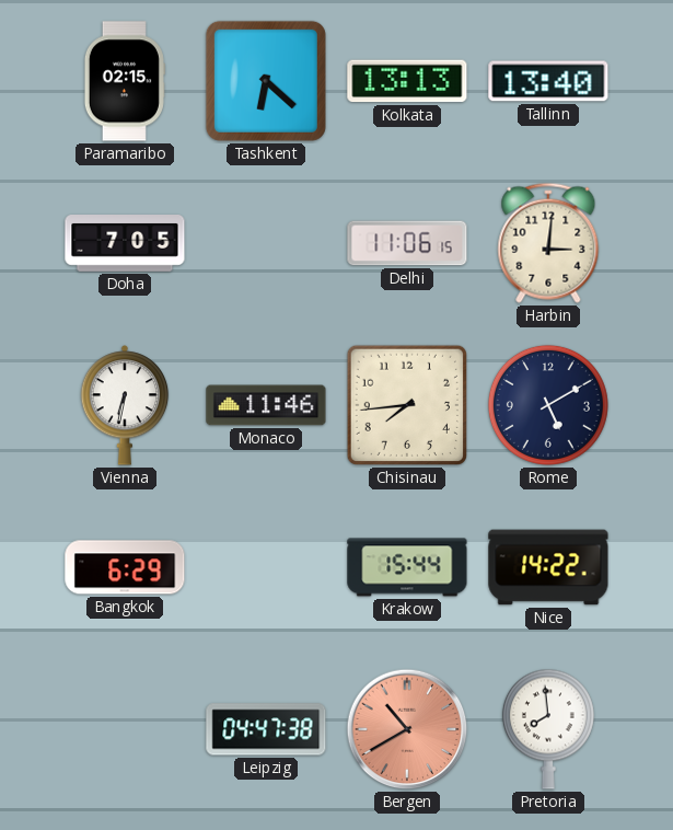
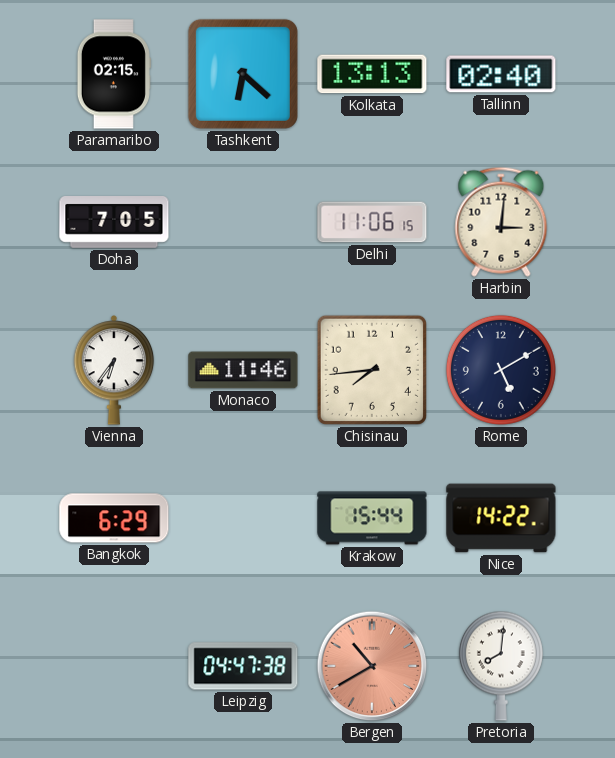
Tallinn: 13:40 -> 02:40
Vienna: 6:32 -> 6:36
Pretoria: 7:59 -> 8:01
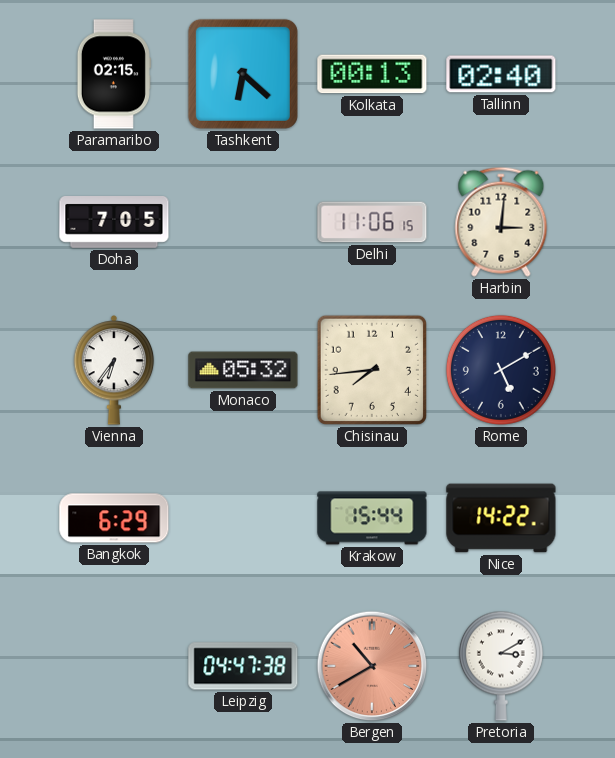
Kolkata: 13:13 -> 00:13
Monaco: 11:46 -> 05:32
Pretoria: 8:01 -> 3:10
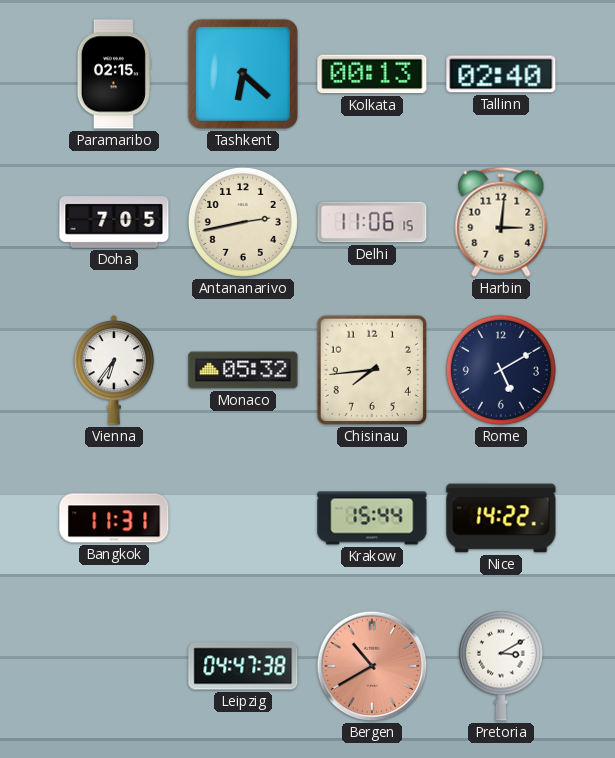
Antananarivo: none -> 2:43
Bangkok: 6:29 -> 11:31
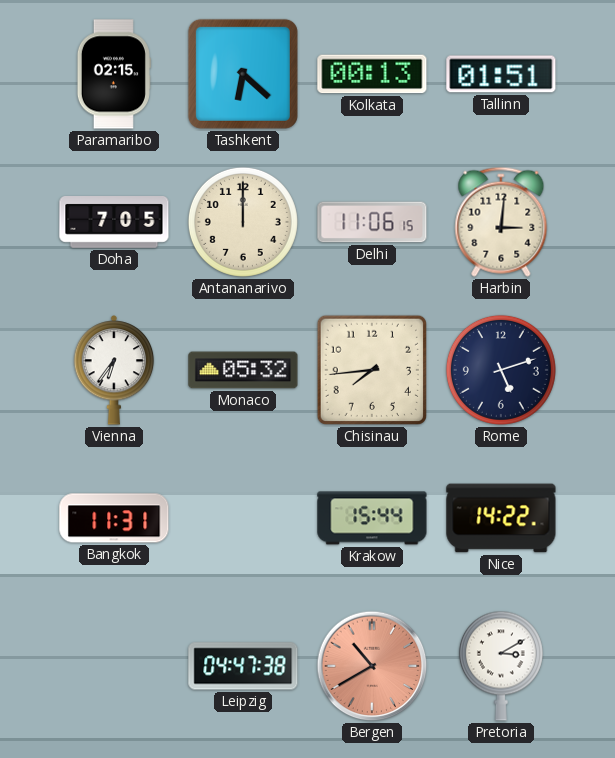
Tallinn: 02:40 -> 01:51
Antananarivo: 2:43 -> 12:00
Rome: 5:10 -> 5:12
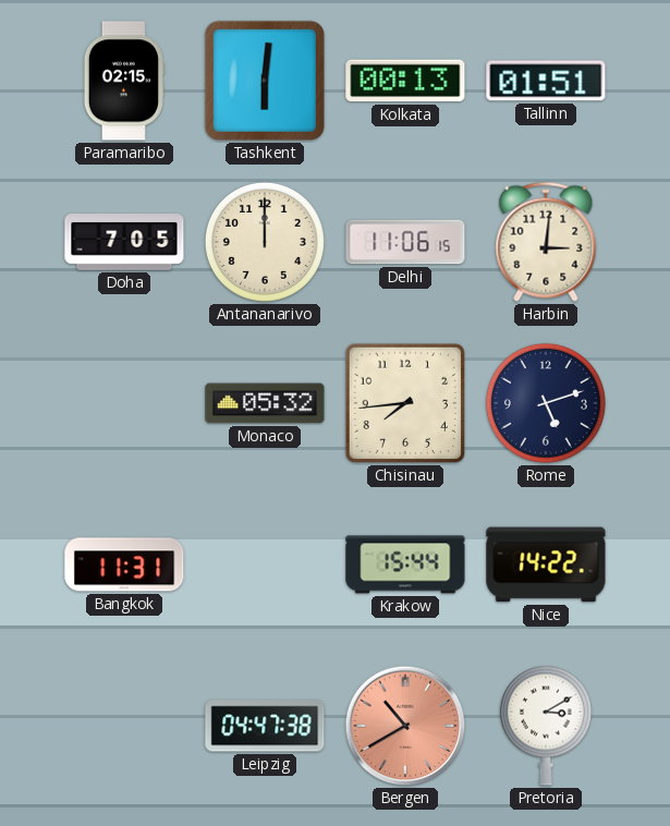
Tashkent: 6:22 -> 6:01
Vienna: 6:36 -> none
